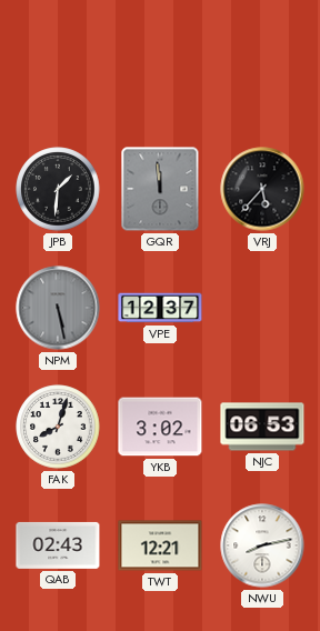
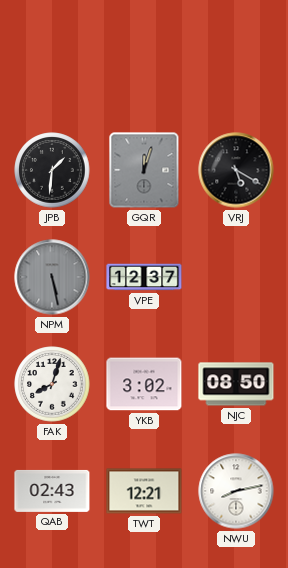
GQR: 11:59 -> 12:03
VRJ: 5:37 -> 5:20
NJC: 06:53 -> 08:50
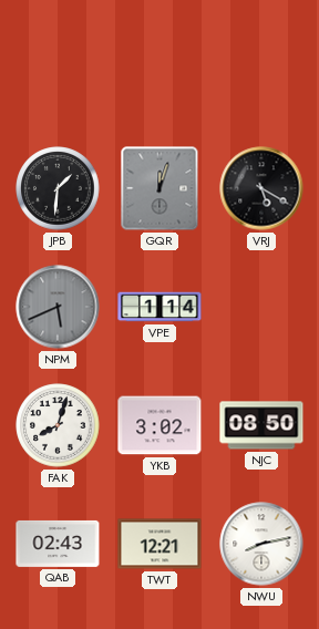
NPM: 5:28 -> 5:41
VPE: 12:37 -> 1:14
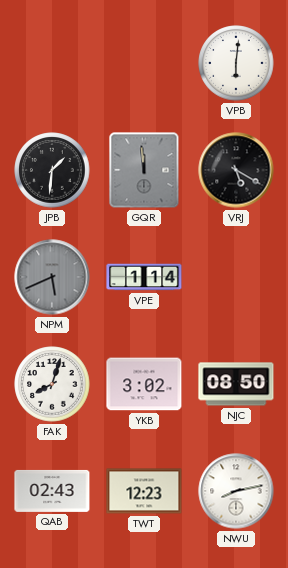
VPB: none -> 6:01
GQR: 12:03 -> 11:59
TWT: 12:21 -> 12:23
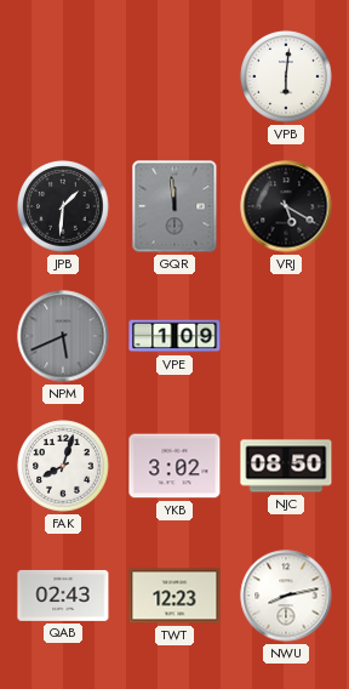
VPE: 1:14 -> 1:09
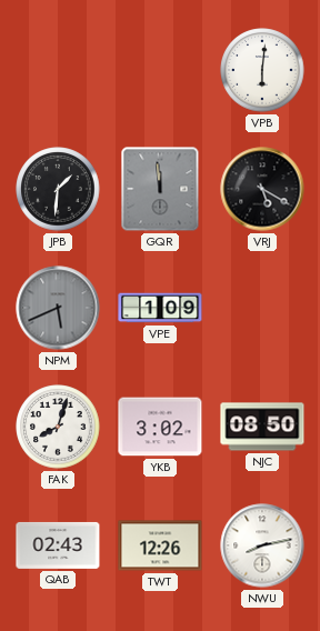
TWT: 12:23 -> 12:26
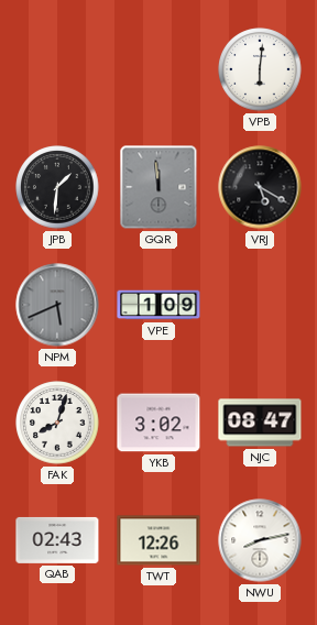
NJC: 08:50 -> 08:47
